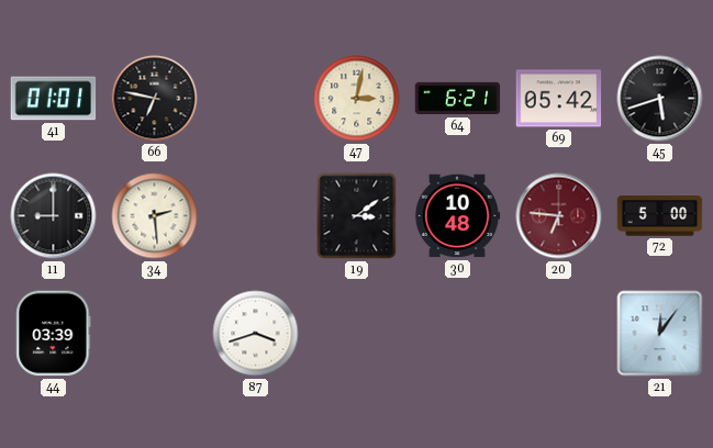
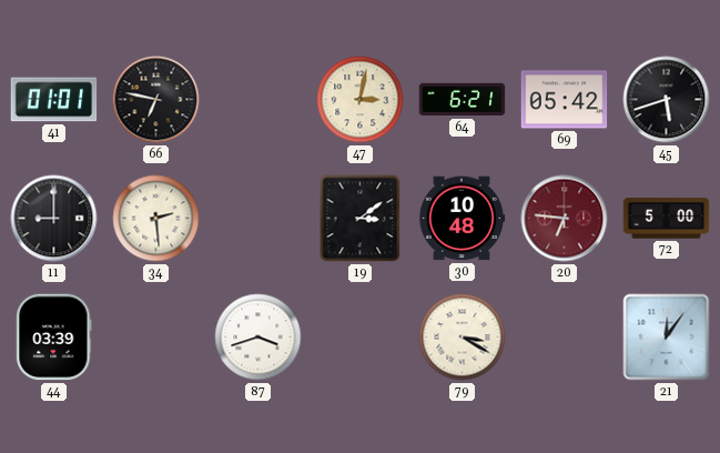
79: none -> 3:20
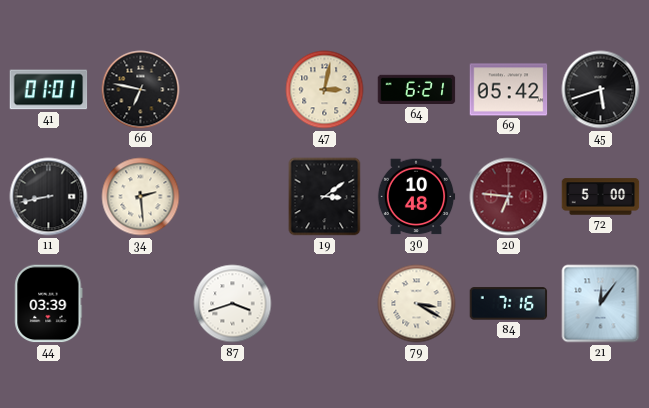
11: 9:00 -> 8:43
84: none -> 7:16
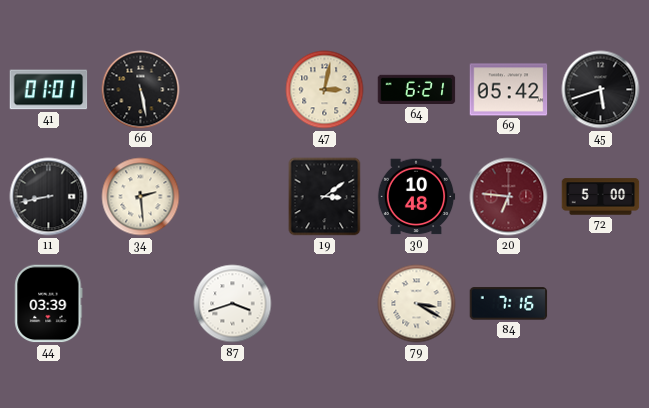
66: 6:47 -> 5:28
21: 12:06 -> none
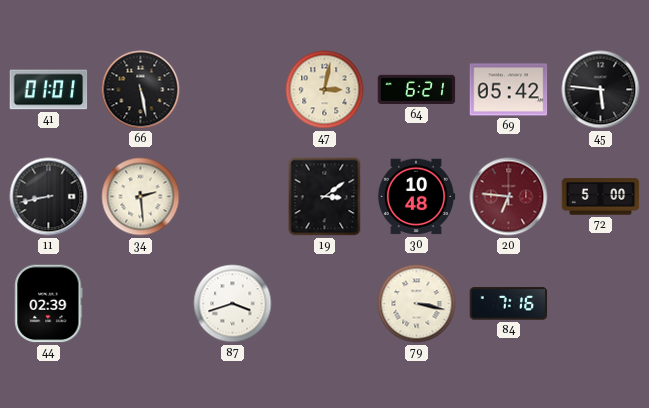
45: 5:42 -> 5:46
44: 03:39 -> 02:39
79: 3:20 -> 3:17
